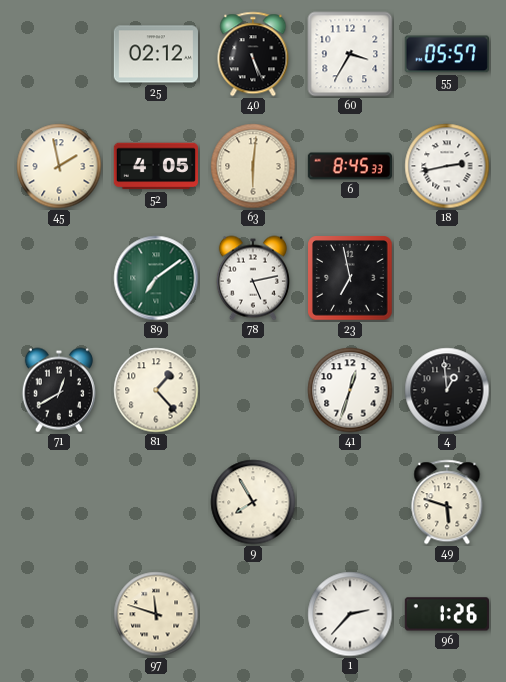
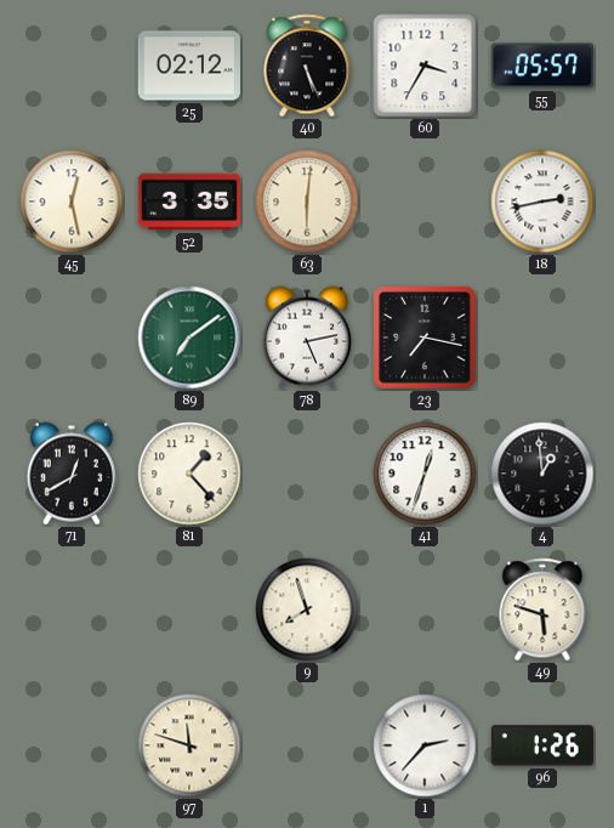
45: 1:58 -> 12:28
52: 4:05 -> 3:35
6: 8:45 -> none
23: 6:58 -> 7:17
9: 7:55 -> 7:57
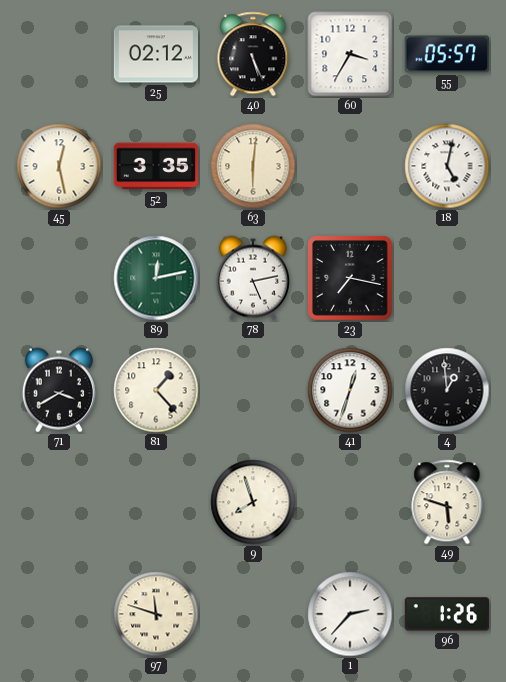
18: 2:43 -> 5:02
89: 7:09 -> 12:13
71: 12:40 -> 3:40
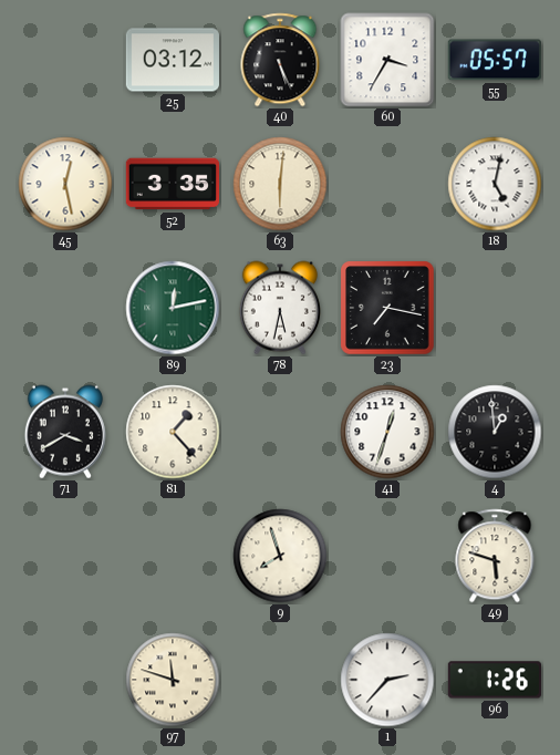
25: 02:12 -> 03:12
78: 5:13 -> 5:32
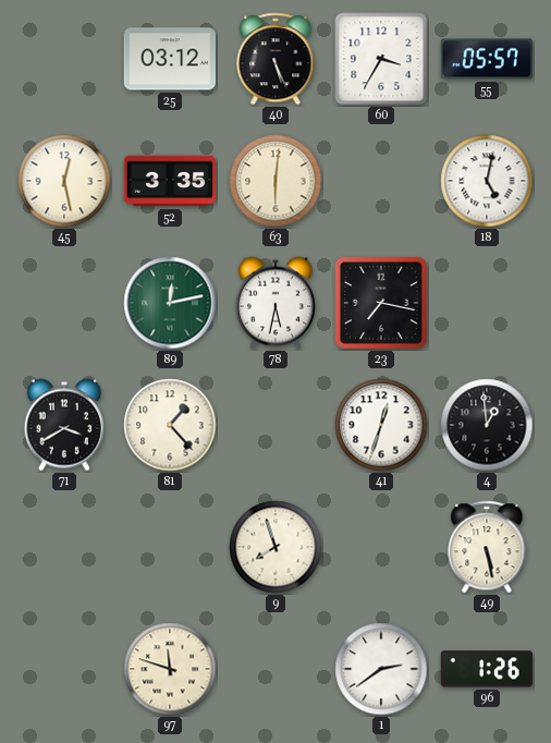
49: 5:48 -> 5:28
1: 2:37 -> 2:39
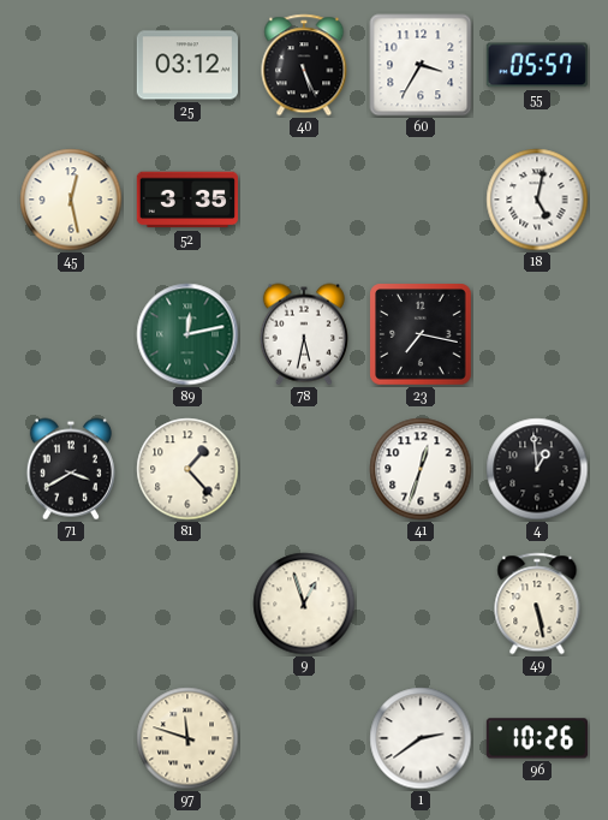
63: 6:01 -> none
9: 7:57 -> 12:57
96: 1:26 -> 10:26
